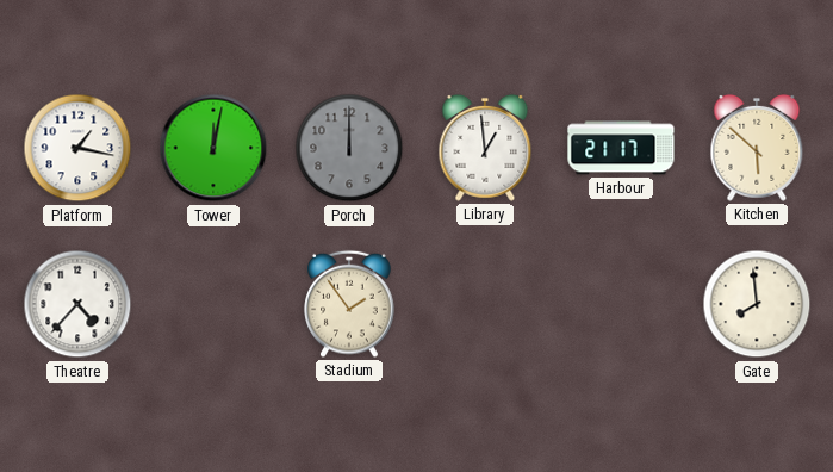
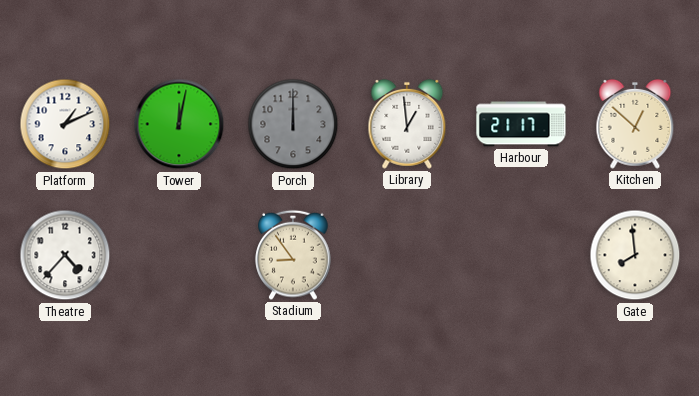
Platform: 1:17 -> 1:11
Kitchen: 5:52 -> 12:52
Stadium: 1:54 -> 8:54
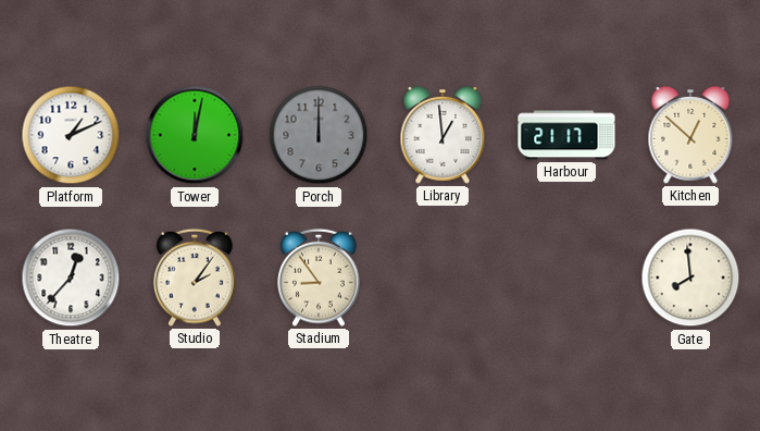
Theatre: 4:37 -> 12:37
Studio: none -> 2:06
